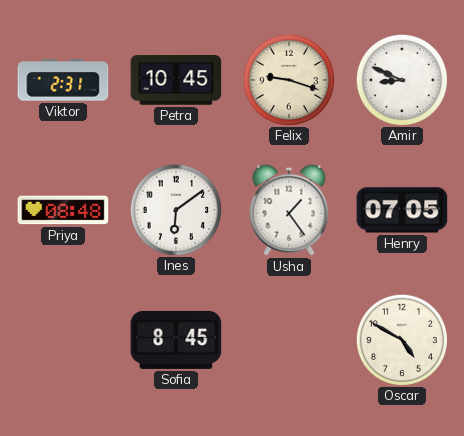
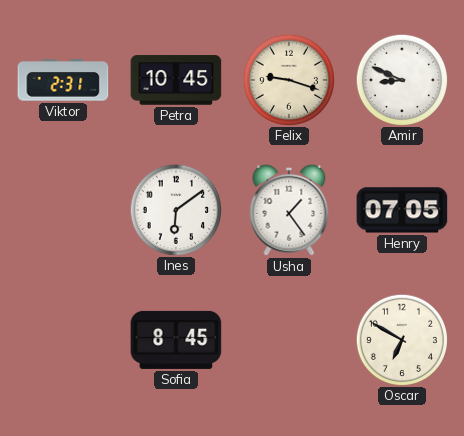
Priya: 08:48 -> none
Oscar: 4:50 -> 6:50
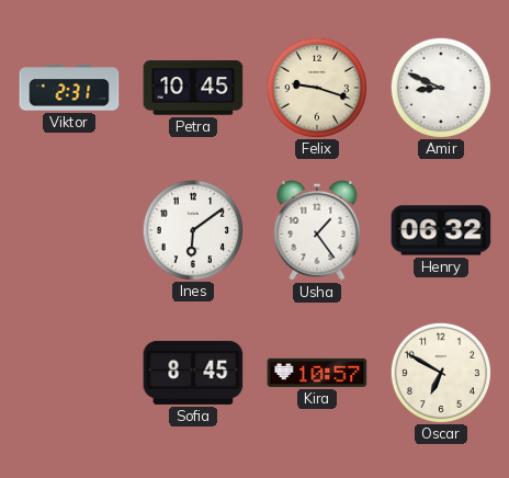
Henry: 07:05 -> 06:32
Kira: none -> 10:57
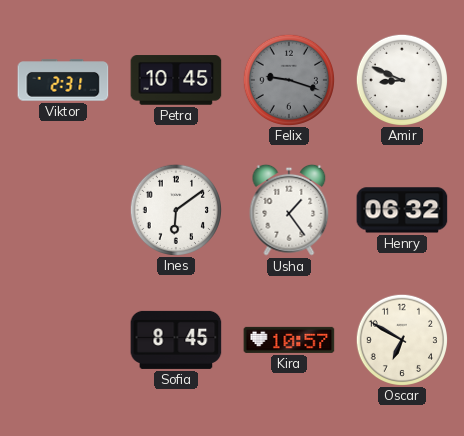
Felix dial: cream -> grey
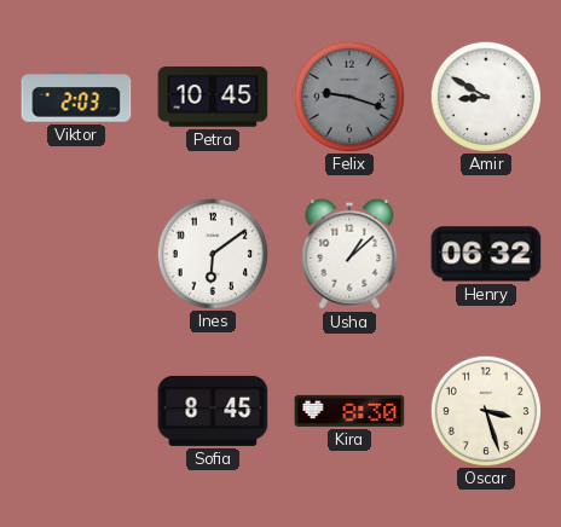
Viktor: 2:31 -> 2:03
Amir: 8:49 -> 8:50
Usha: 1:24 -> 1:08
Kira: 10:57 -> 8:30
Oscar: 6:50 -> 3:27
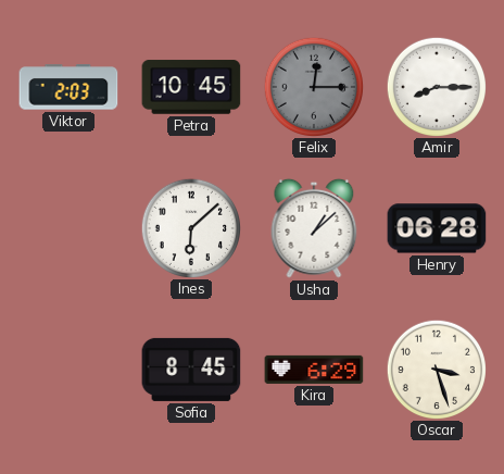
Felix: 9:18 -> 12:15
Amir: 8:50 -> 8:15
Ines: 6:09 -> 6:08
Henry: 06:32 -> 06:28
Kira: 8:30 -> 6:29
